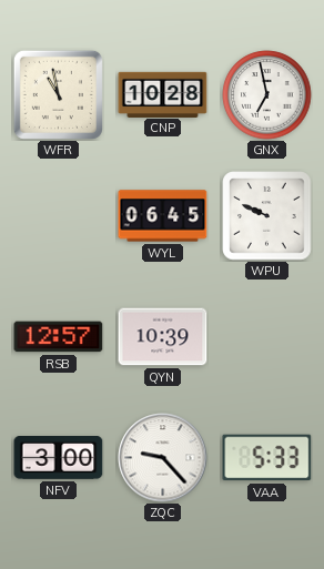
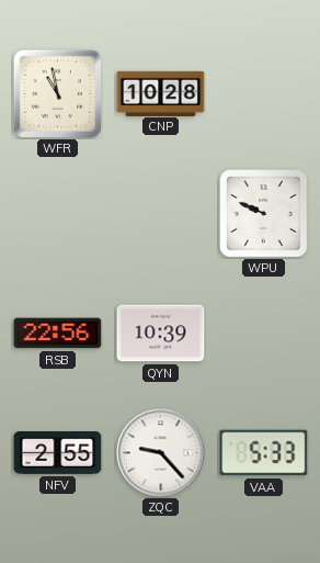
GNX: 6:58 -> none
WYL: 06:45 -> none
RSB: 12:57 -> 22:56
NFV: 3:00 -> 2:55
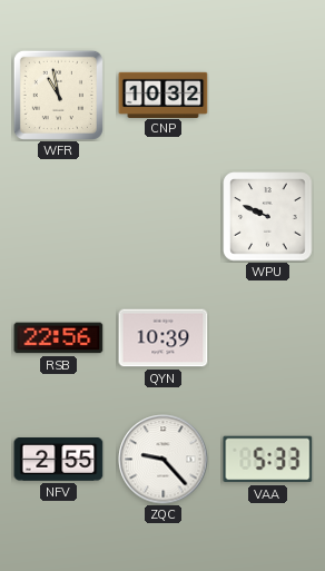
CNP: 10:28 -> 10:32
